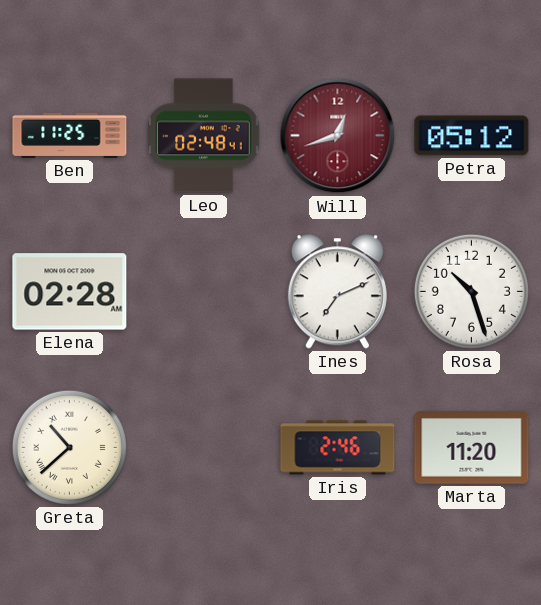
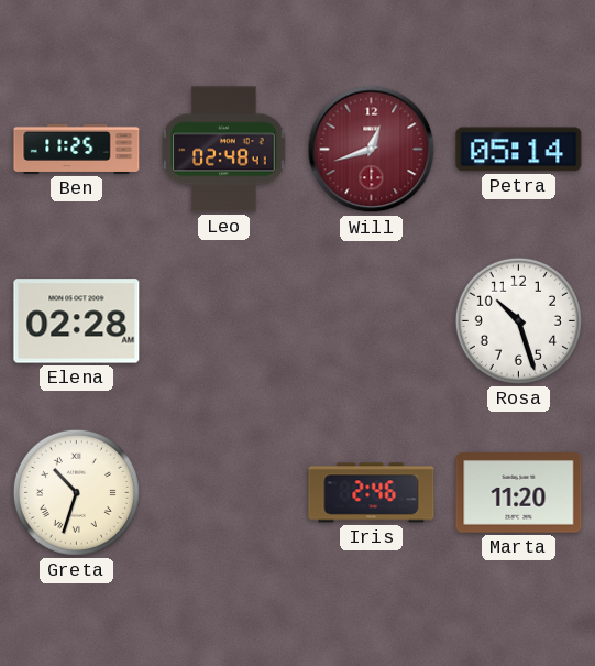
Petra: 05:12 -> 05:14
Ines: 7:11 -> none
Greta: 10:38 -> 10:33
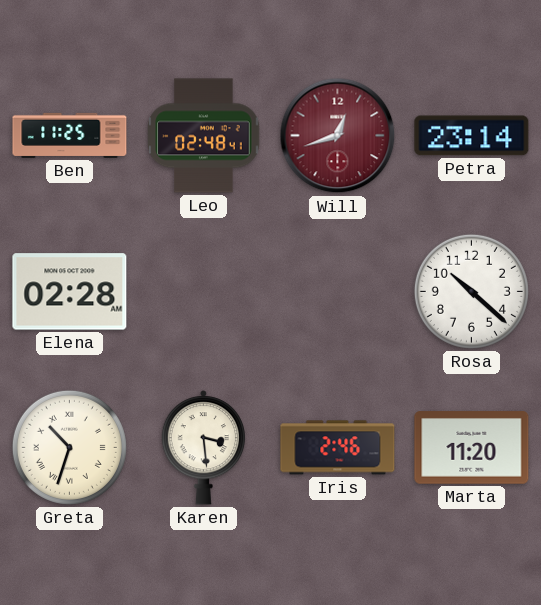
Petra: 05:14 -> 23:14
Rosa: 10:27 -> 10:22
Karen: none -> 3:29
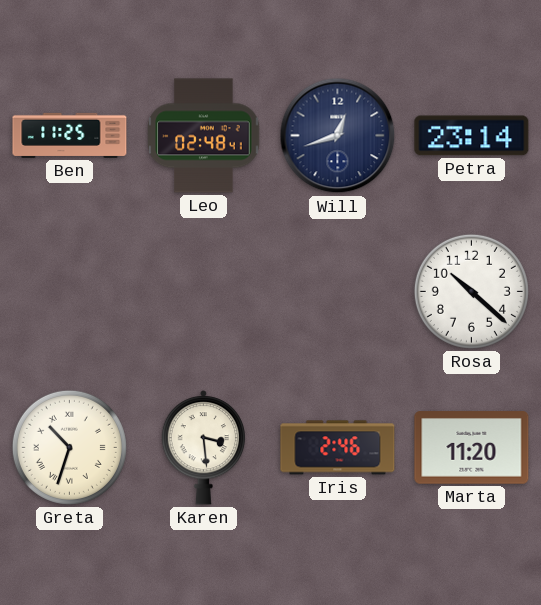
Will dial: burgundy -> navy
Elena: 02:28 -> none
